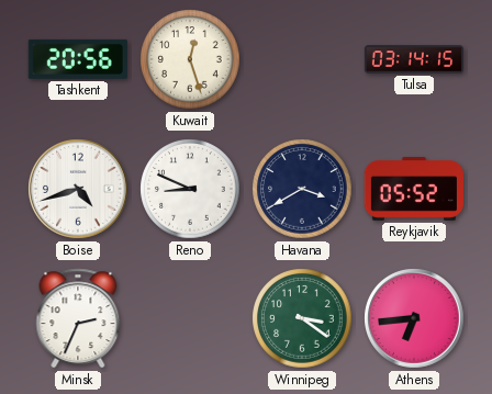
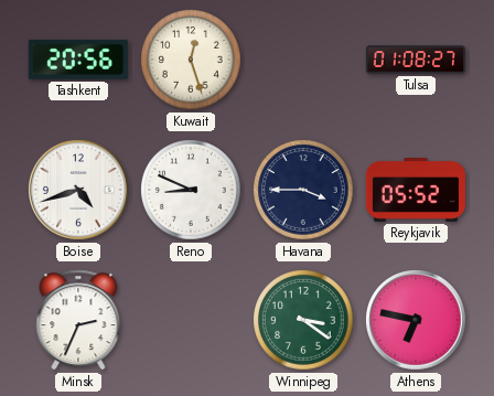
Tulsa: 03:14 -> 01:08
Havana: 3:40 -> 3:45
Athens: 6:44 -> 6:47
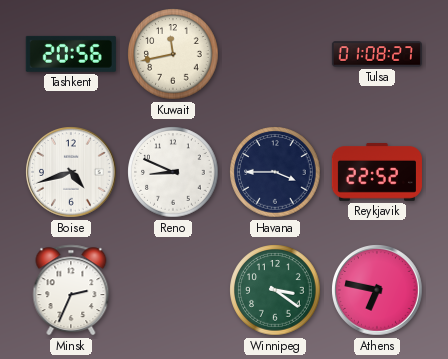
Kuwait: 12:27 -> 11:43
Reykjavik: 05:52 -> 22:52
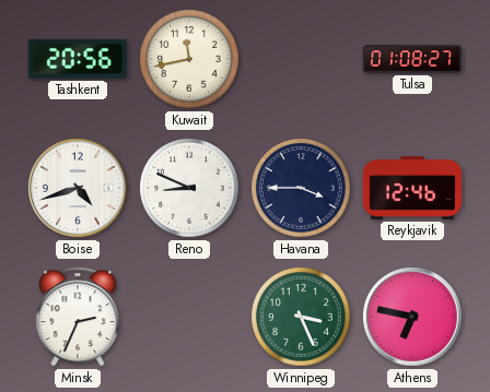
Reykjavik: 22:52 -> 12:46
Winnipeg: 3:21 -> 3:26
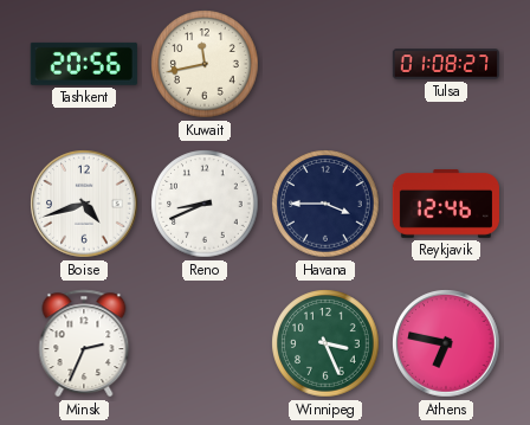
Reno: 8:49 -> 8:41
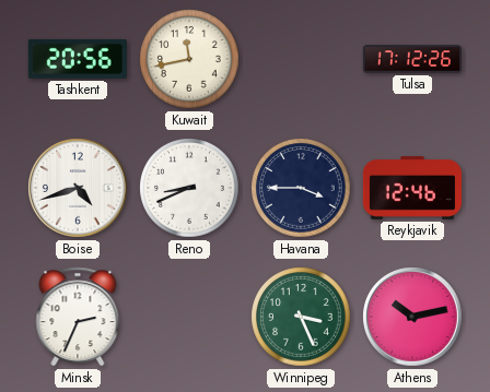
Tulsa: 01:08 -> 17:12
Athens: 6:47 -> 10:13
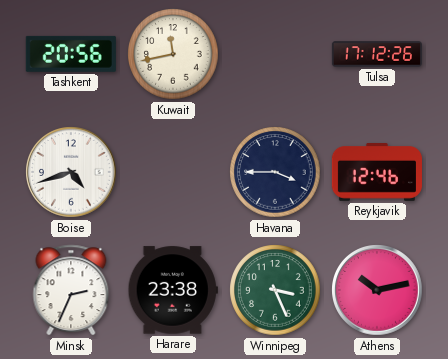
Reno: 8:41 -> none
Harare: none -> 23:38
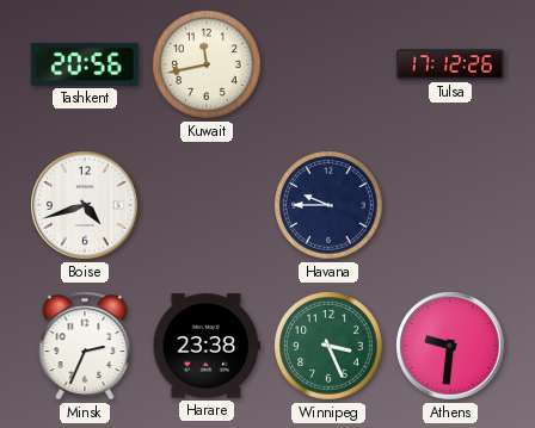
Havana: 3:45 -> 9:45
Reykjavik: 12:46 -> none
Athens: 10:13 -> 9:31
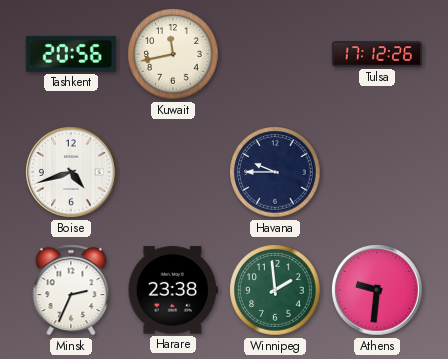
Winnipeg: 3:26 -> 1:59
